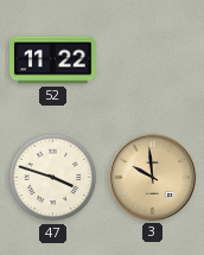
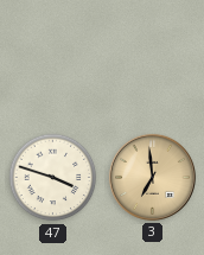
52: 11:22 -> none
3: 9:59 -> 6:59
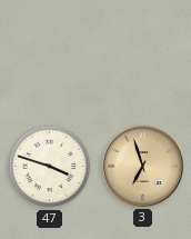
3: 6:59 -> 6:57
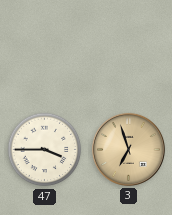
47: 3:48 -> 3:45
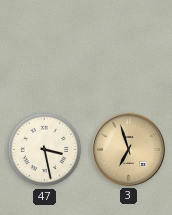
47: 3:45 -> 3:28
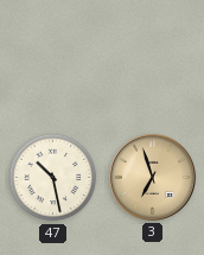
47: 3:28 -> 10:28
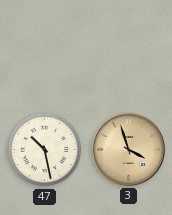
3: 6:57 -> 3:57
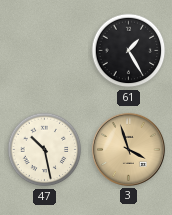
61: none -> 1:25
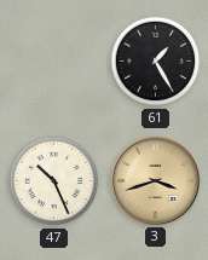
47: 10:28 -> 10:26
3: 3:57 -> 3:42
